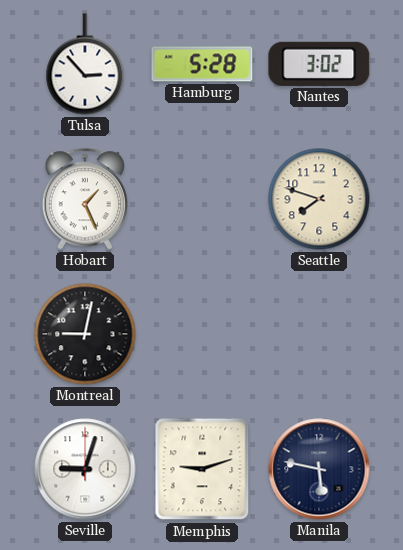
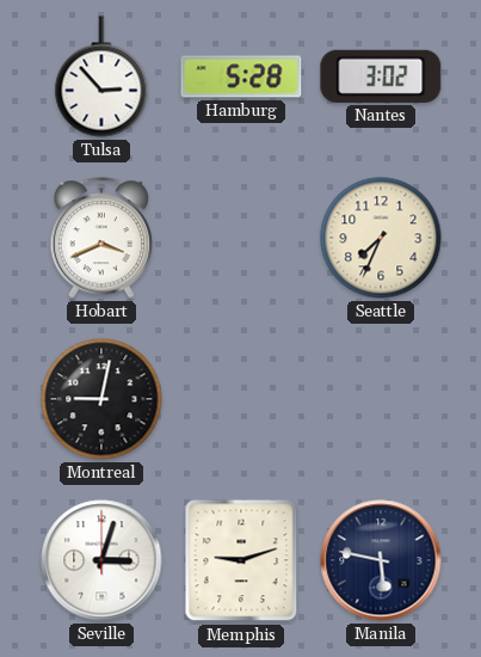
Hobart: 1:26 -> 3:41
Seattle: 7:48 -> 7:34
Seville: 9:03 -> 3:03
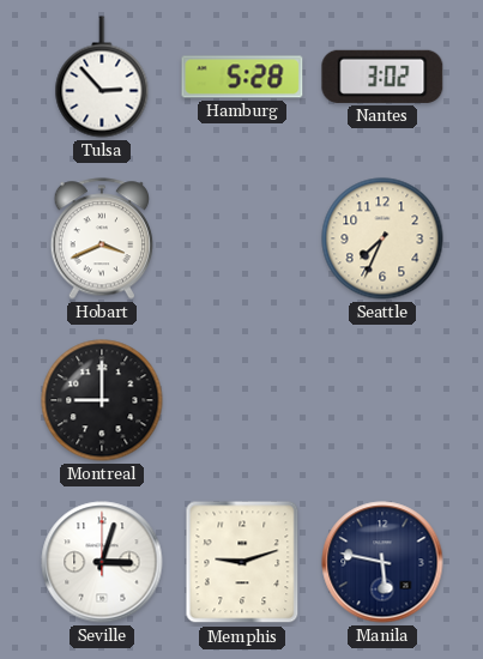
Montreal: 9:02 -> 9:00
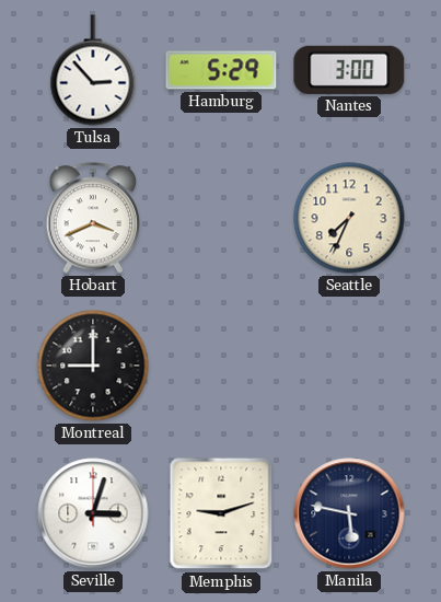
Hamburg: 5:28 -> 5:29
Nantes: 3:02 -> 3:00
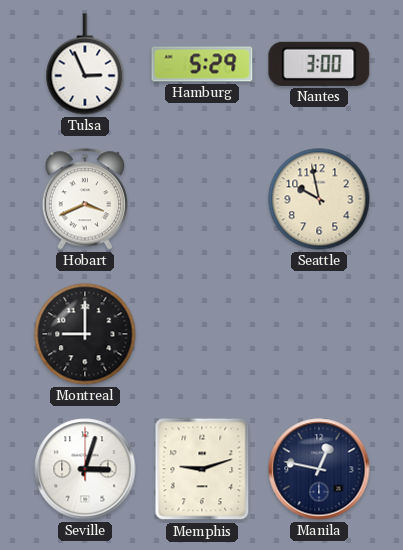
Tulsa: 2:53 -> 2:56
Seattle: 7:34 -> 9:58
Manila: 5:47 -> 12:47
